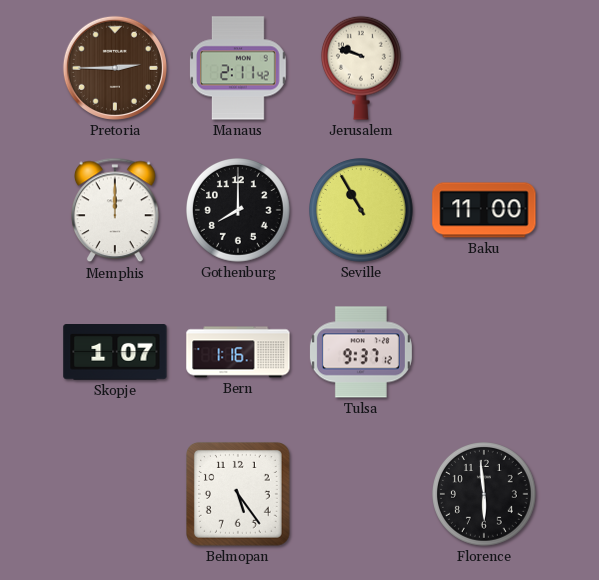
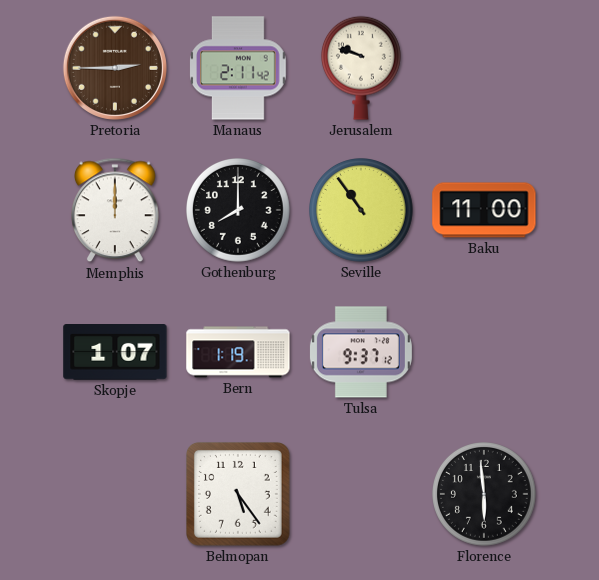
Seville: 10:55 -> 10:54
Bern: 1:16 -> 1:19
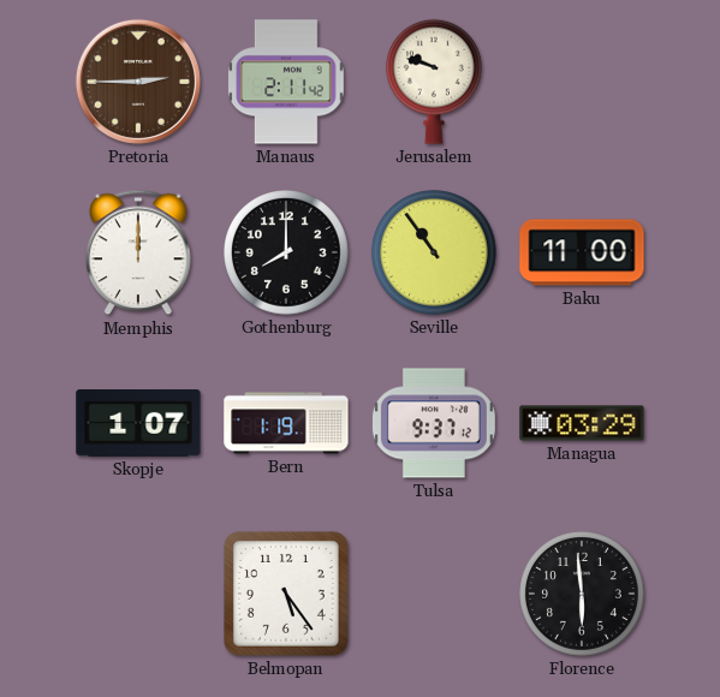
Managua: none -> 03:29
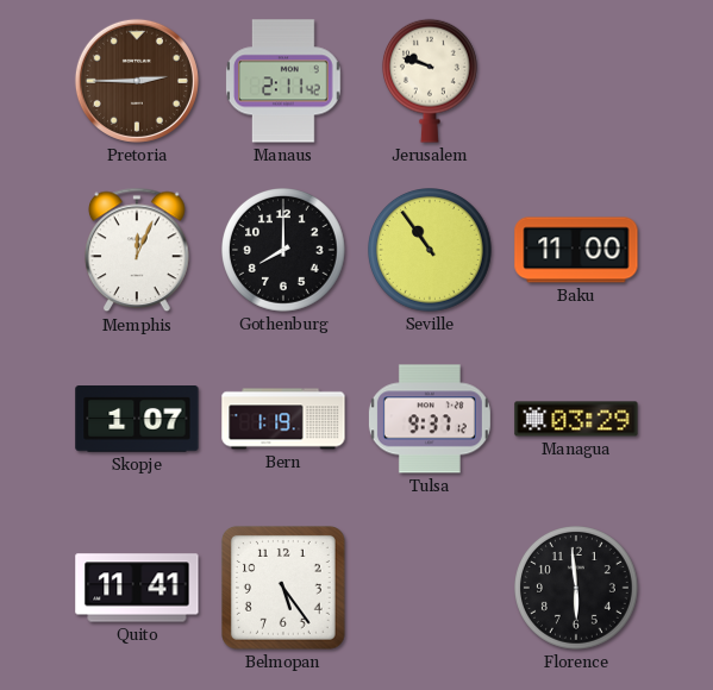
Memphis: 12:00 -> 12:04
Quito: none -> 11:41
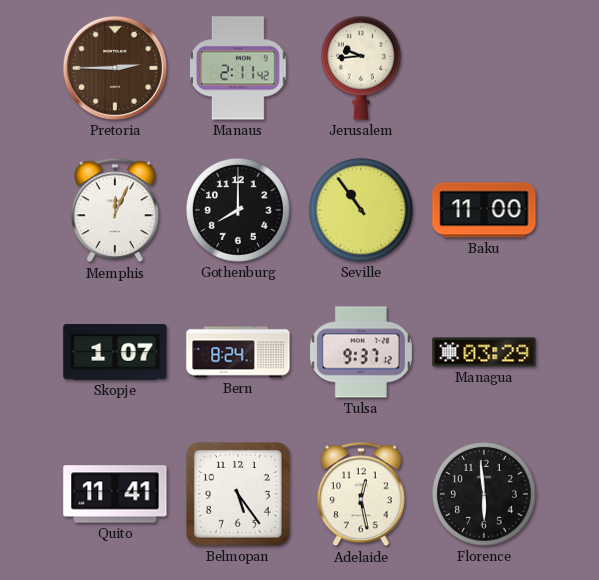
Jerusalem: 9:48 -> 9:44
Bern: 1:19 -> 8:24
Adelaide: none -> 12:28
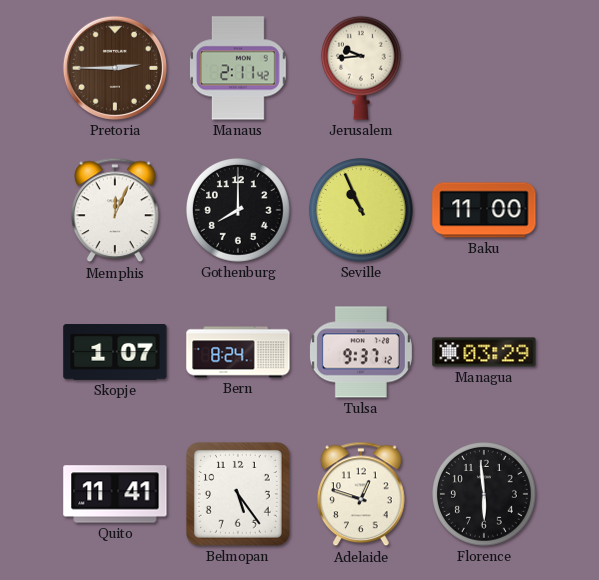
Seville: 10:54 -> 10:56
Adelaide: 12:28 -> 12:48
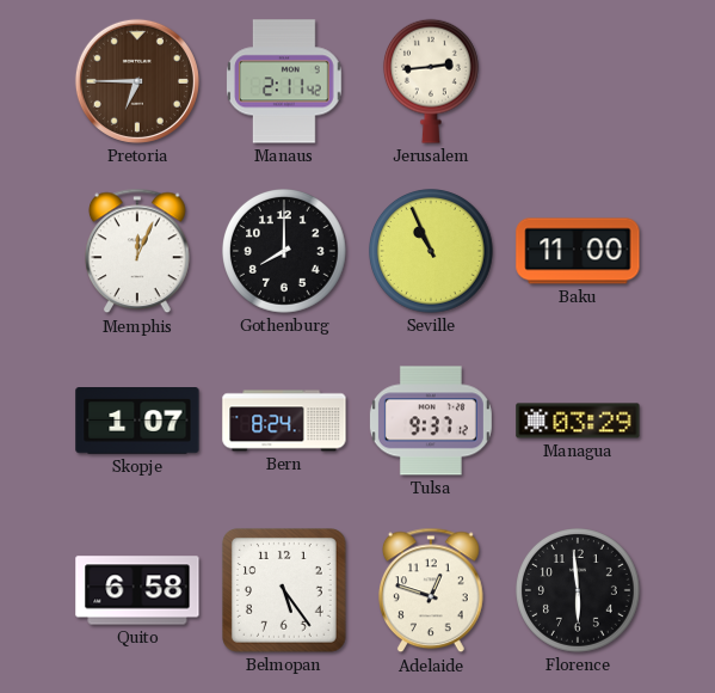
Pretoria: 2:45 -> 6:45
Jerusalem: 9:44 -> 2:44
Quito: 11:41 -> 6:58
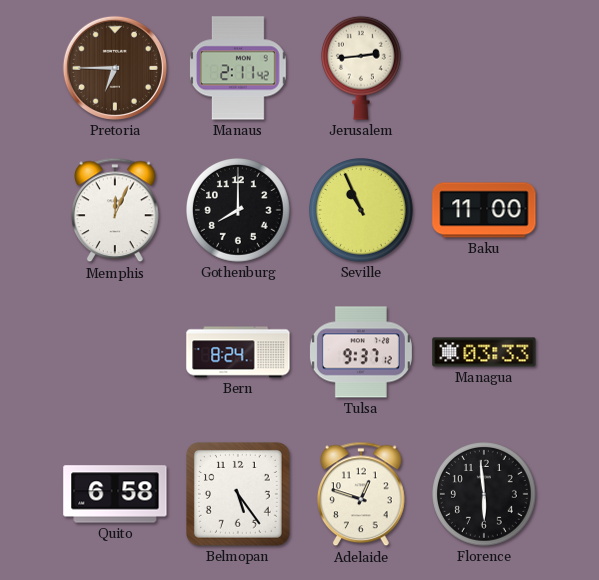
Skopje: 1:07 -> none
Managua: 03:29 -> 03:33
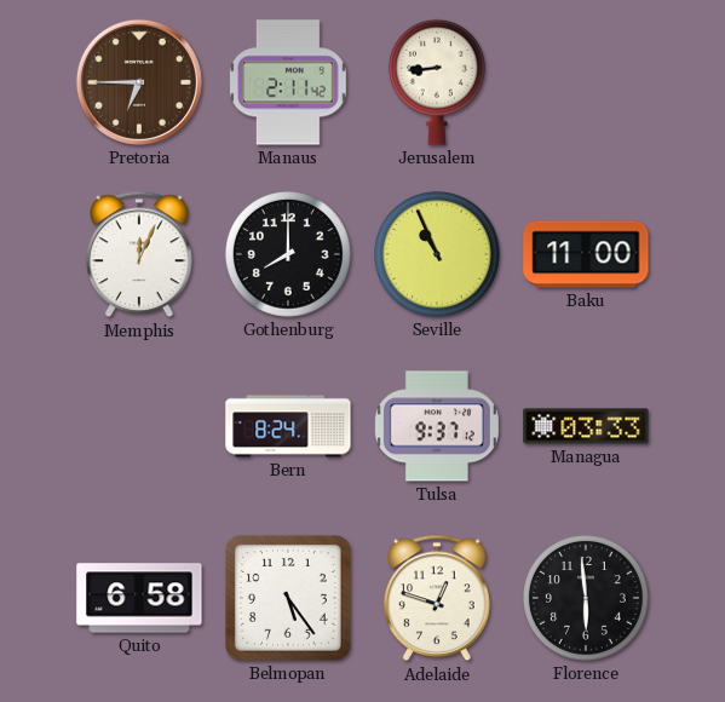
Jerusalem: 2:44 -> 8:44
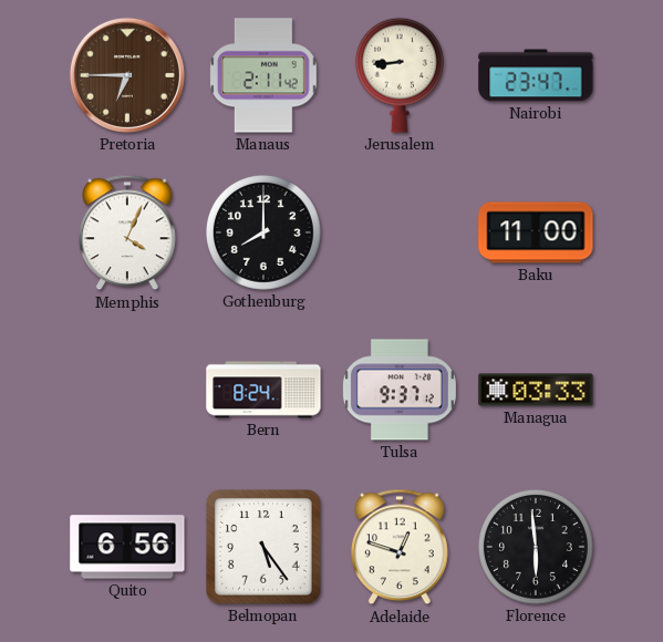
Nairobi: none -> 23:47
Memphis: 12:04 -> 4:04
Seville: 10:56 -> none
Quito: 6:58 -> 6:56
